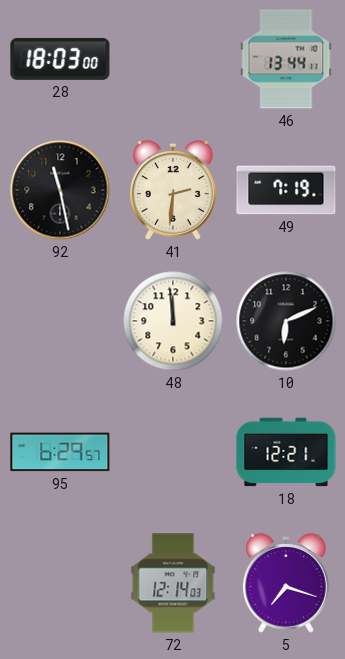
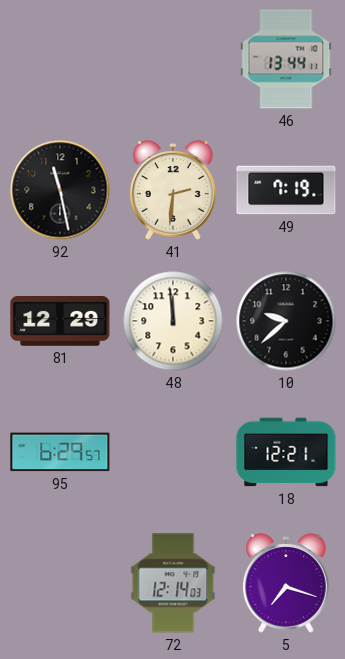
28: 18:03 -> none
81: none -> 12:29
10: 6:11 -> 9:38
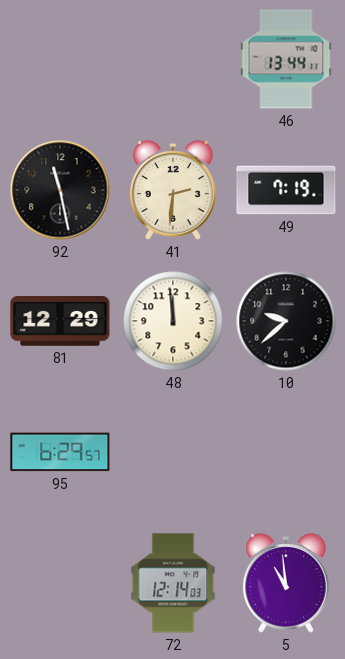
18: 12:21 -> none
5: 7:18 -> 10:59
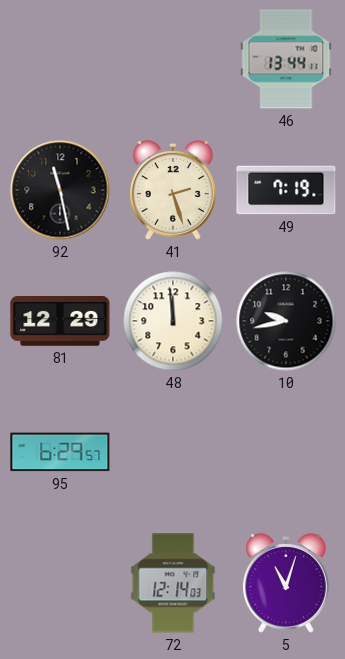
41: 2:31 -> 2:27
10: 9:38 -> 9:43
5: 10:59 -> 11:03
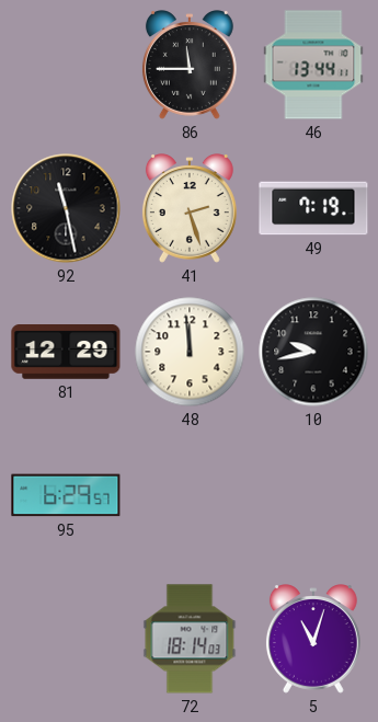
86: none -> 11:45
72: 12:14 -> 18:14
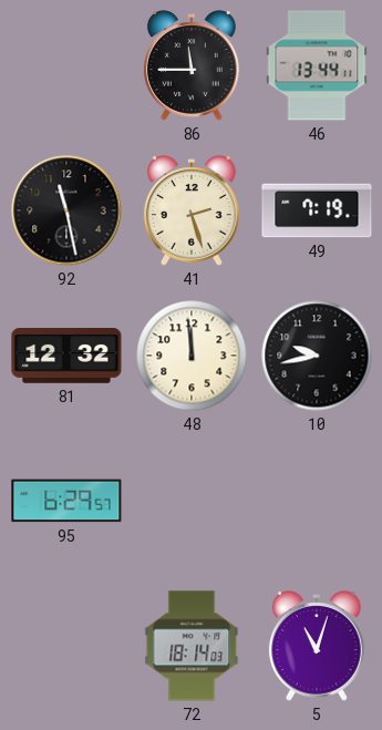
81: 12:29 -> 12:32
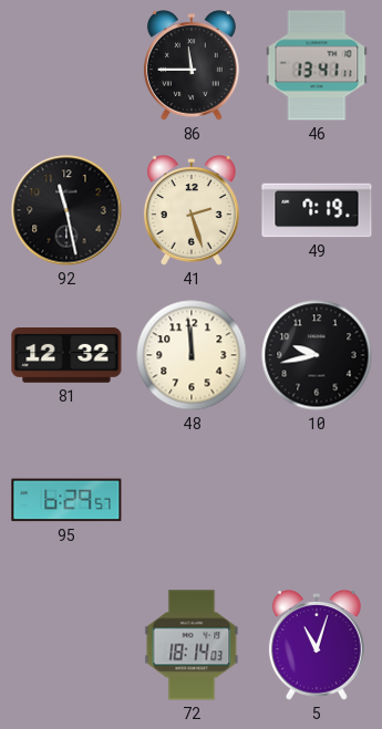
46: 13:44 -> 13:41
